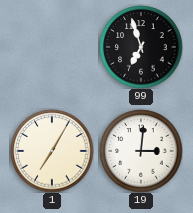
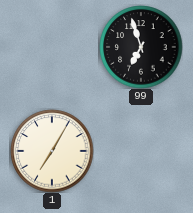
19: 3:01 -> none
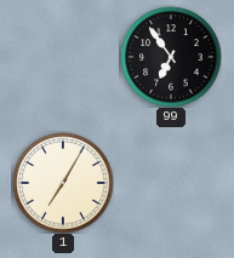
99: 6:57 -> 6:54
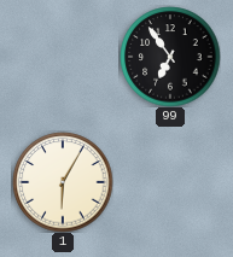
1: 7:05 -> 6:05
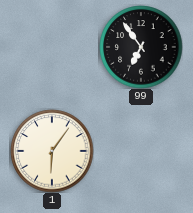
1: 6:05 -> 6:06
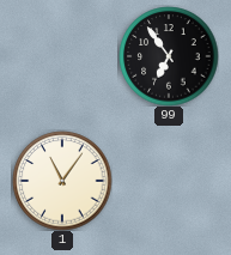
1: 6:06 -> 11:06
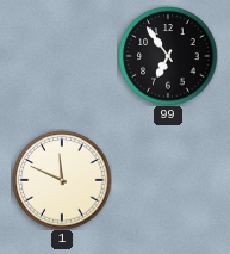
1: 11:06 -> 11:49
